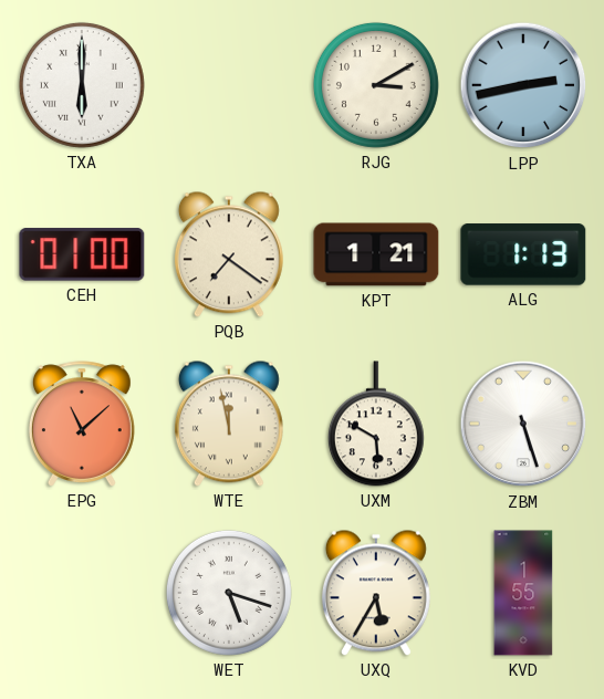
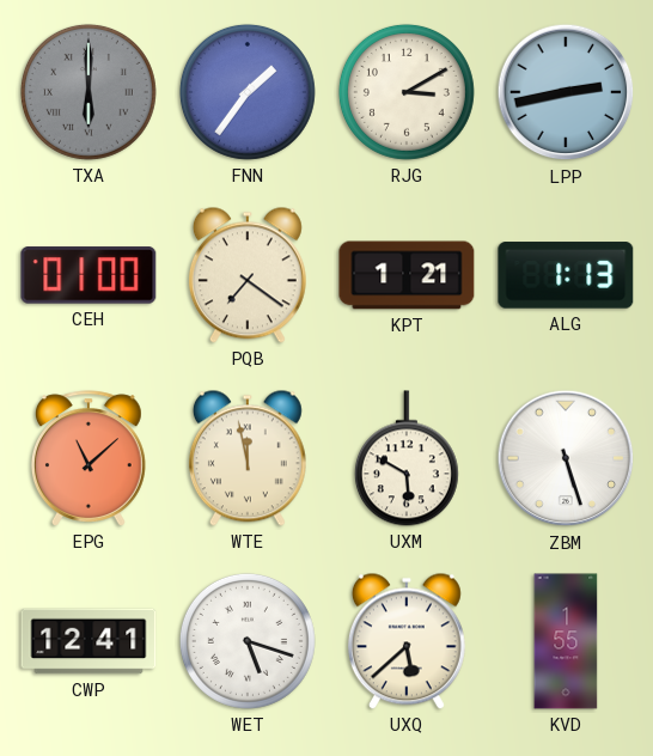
TXA dial: white -> grey
FNN: none -> 1:36
CWP: none -> 12:41
UXQ: 5:35 -> 5:38
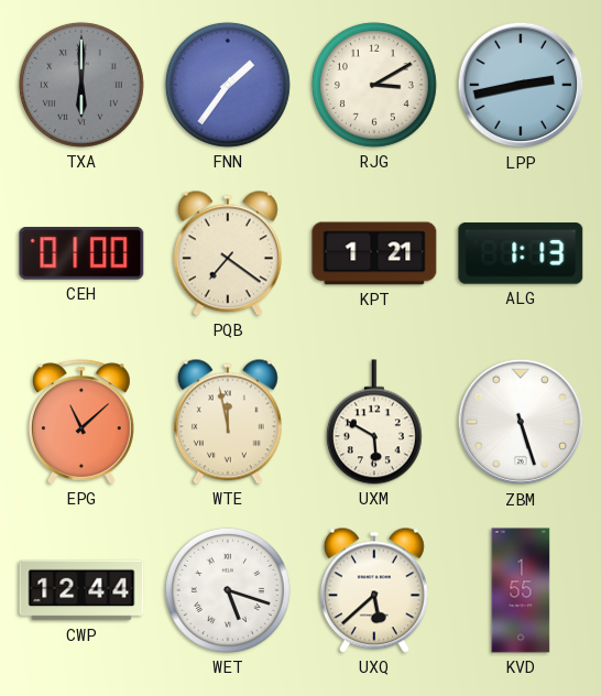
CWP: 12:41 -> 12:44
